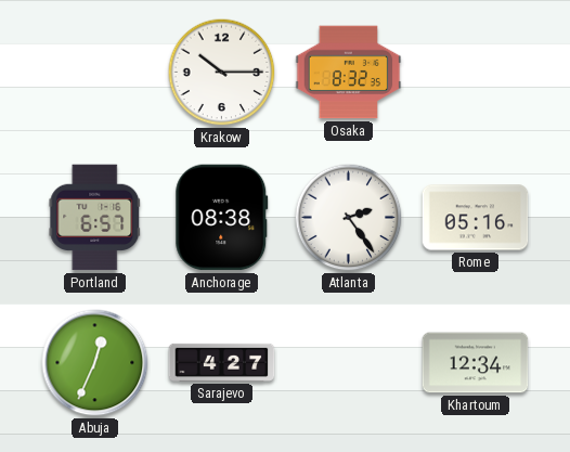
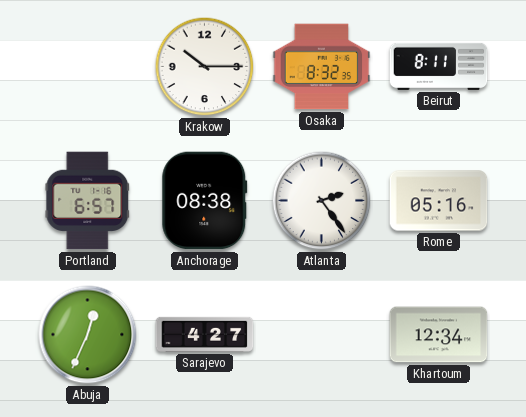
Beirut: none -> 8:11
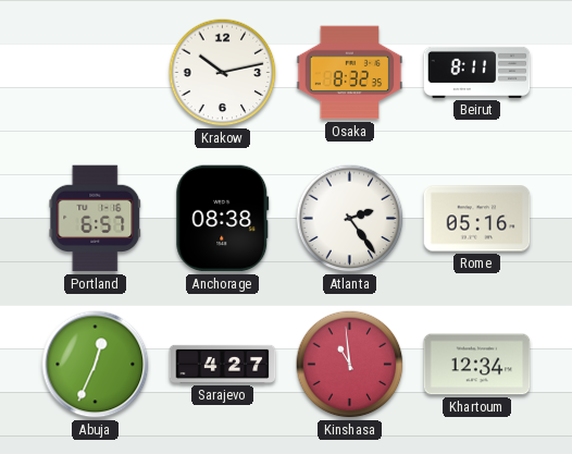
Krakow: 10:15 -> 10:13
Kinshasa: none -> 10:59
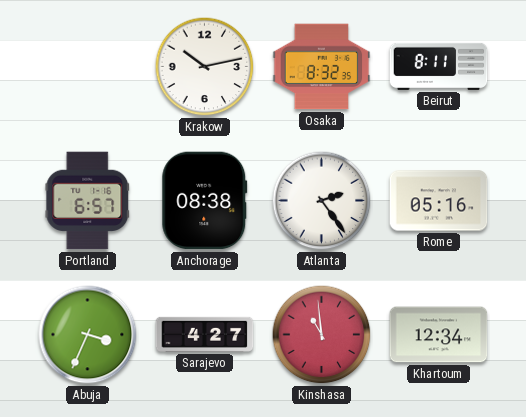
Abuja: 12:34 -> 3:34
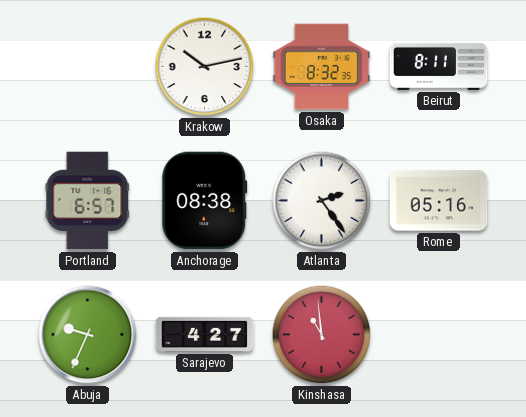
Abuja: 3:34 -> 9:34
Khartoum: 12:34 -> none
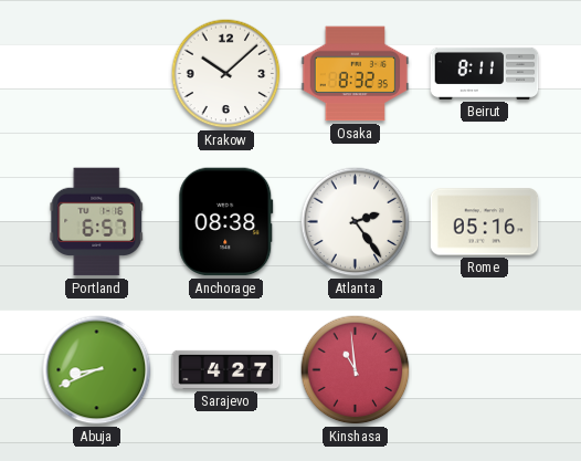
Krakow: 10:13 -> 10:08
Abuja: 9:34 -> 8:41
